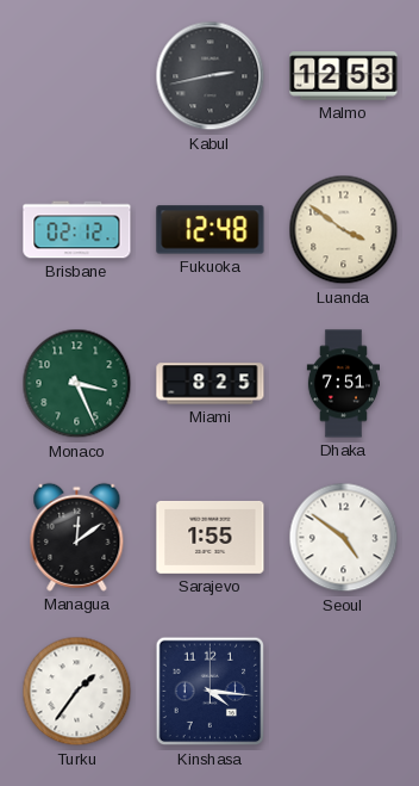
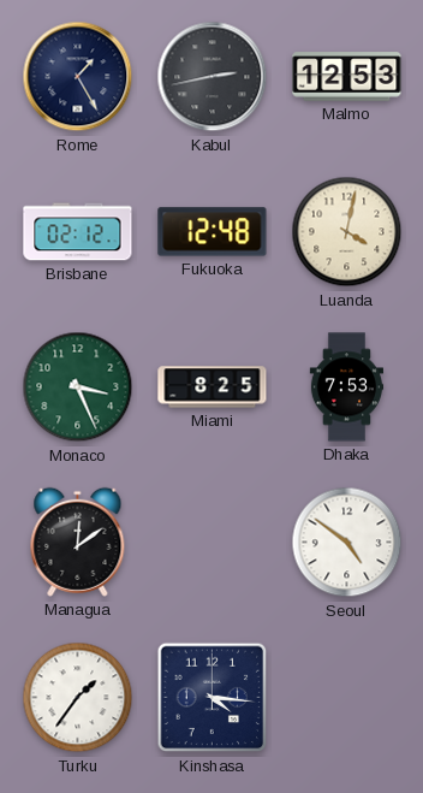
Rome: none -> 1:25
Luanda: 3:51 -> 4:02
Dhaka: 7:51 -> 7:53
Sarajevo: 1:55 -> none
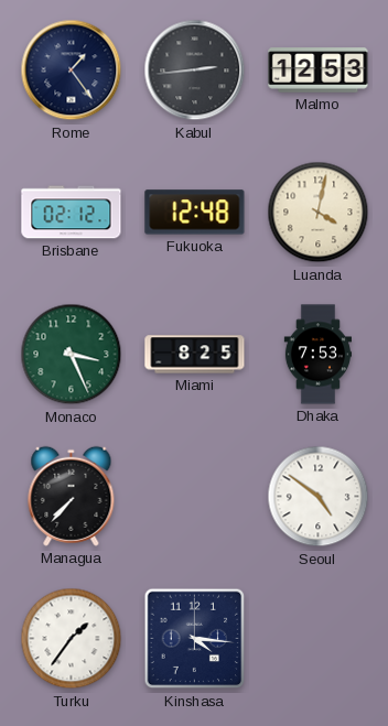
Rome: 1:25 -> 1:24
Kabul: 2:43 -> 2:44
Managua: 12:09 -> 7:37
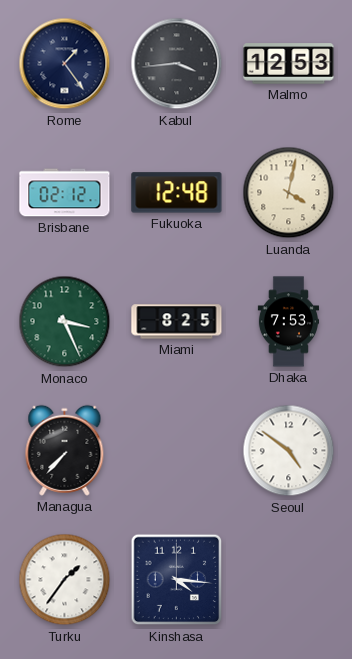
Kabul: 2:44 -> 3:44
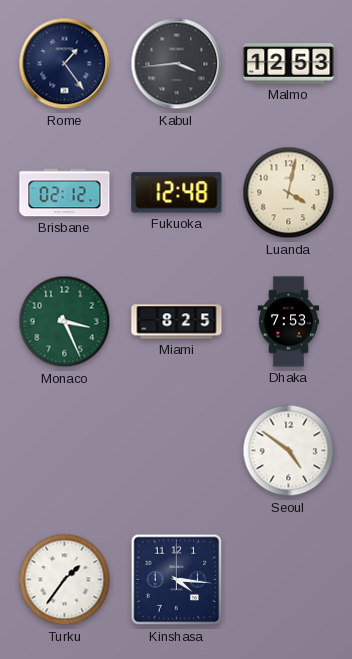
Managua: 7:37 -> none
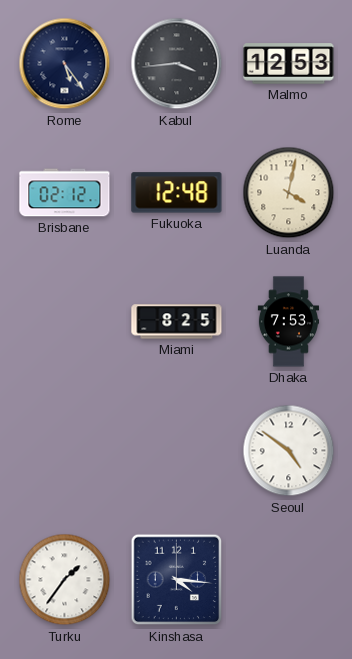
Rome: 1:24 -> 5:24
Monaco: 3:26 -> none
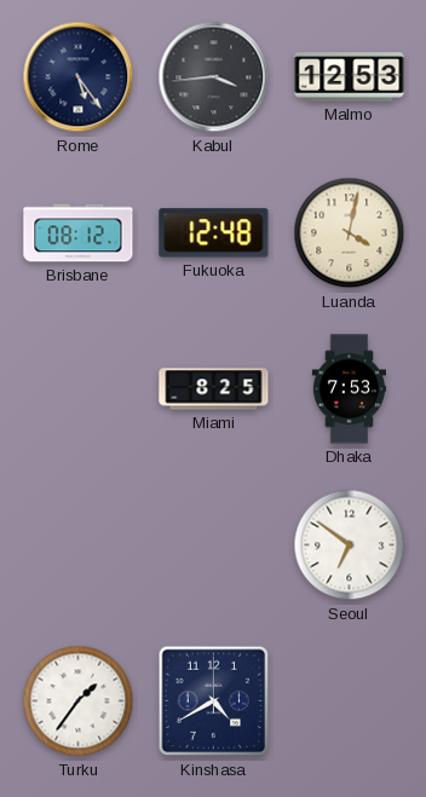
Brisbane: 02:12 -> 08:12
Seoul: 4:51 -> 6:51
Kinshasa: 4:16 -> 4:40
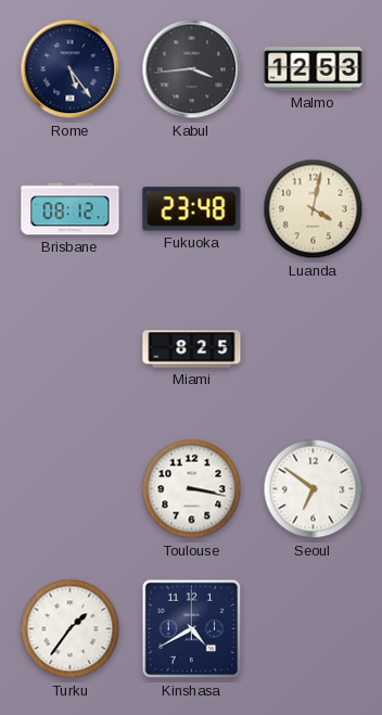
Fukuoka: 12:48 -> 23:48
Dhaka: 7:53 -> none
Toulouse: none -> 3:17
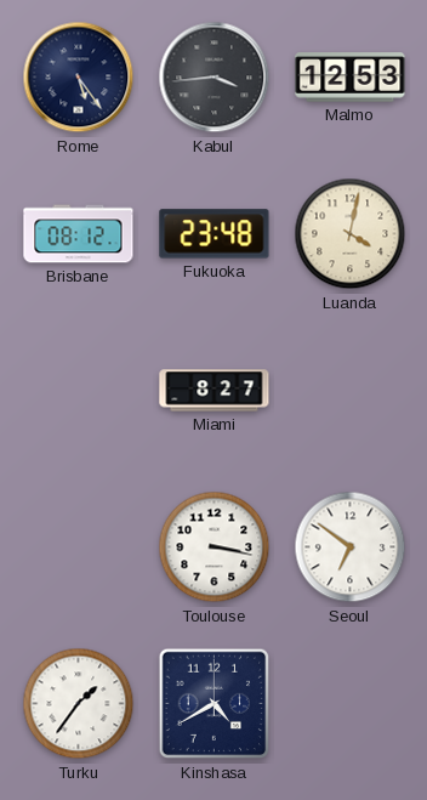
Miami: 8:25 -> 8:27
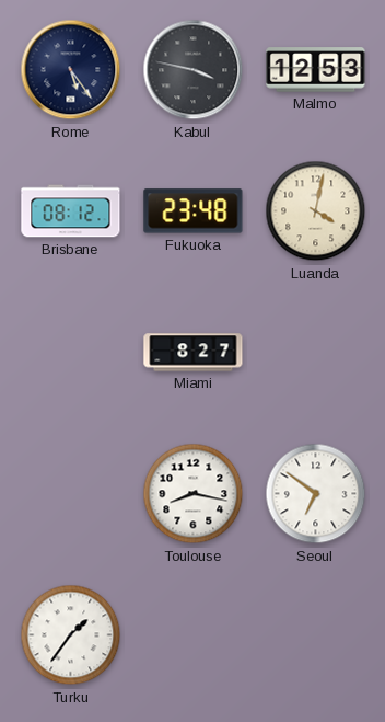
Kabul: 3:44 -> 3:47
Toulouse: 3:17 -> 8:17
Kinshasa: 4:40 -> none
